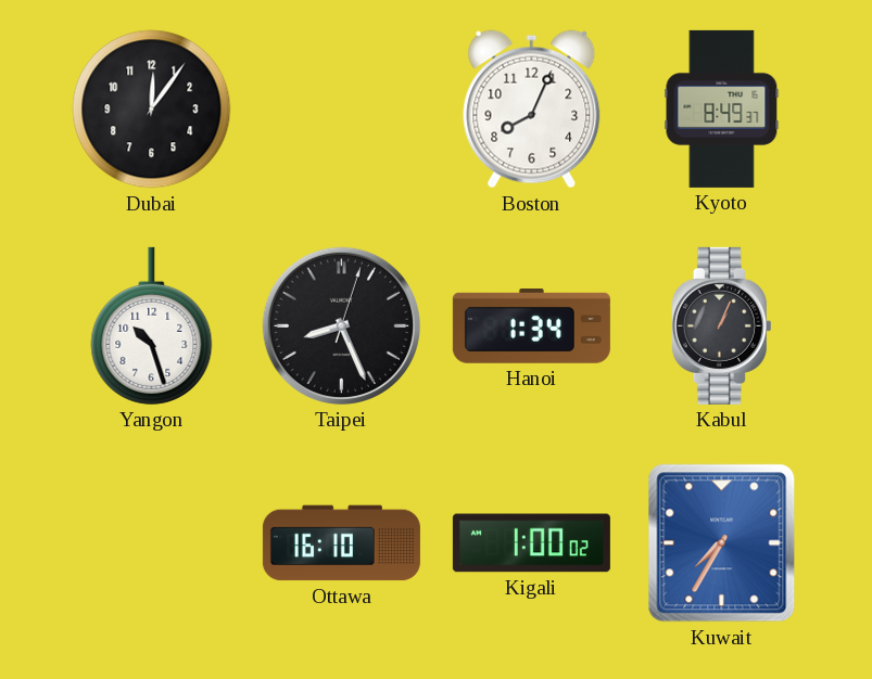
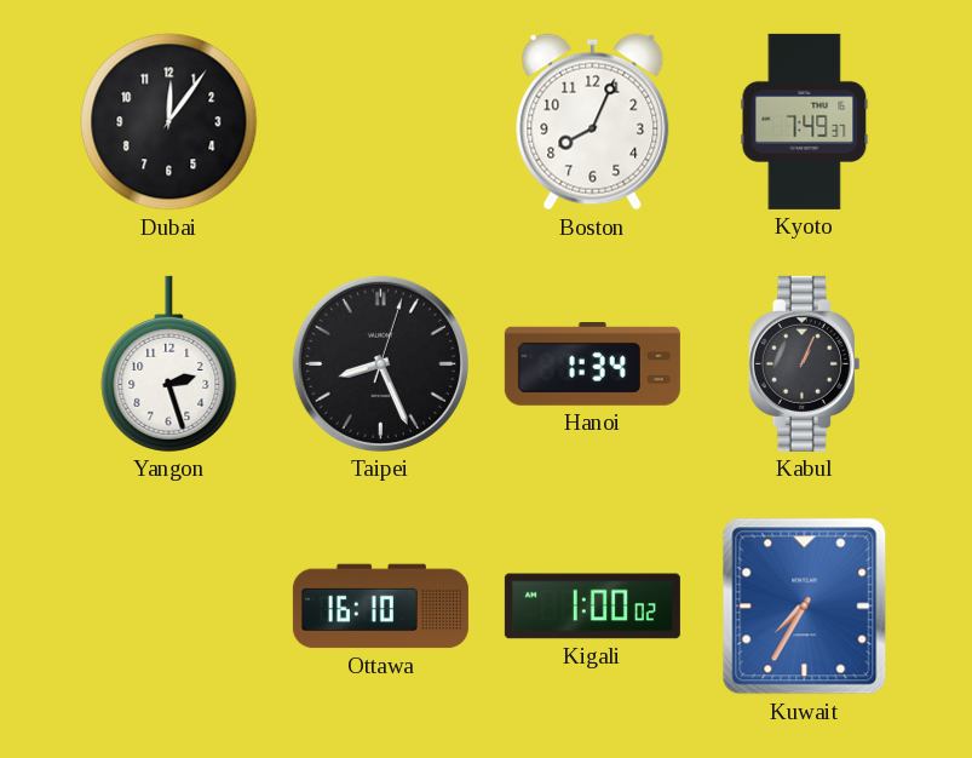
Kyoto: 8:49 -> 7:49
Yangon: 10:27 -> 2:27
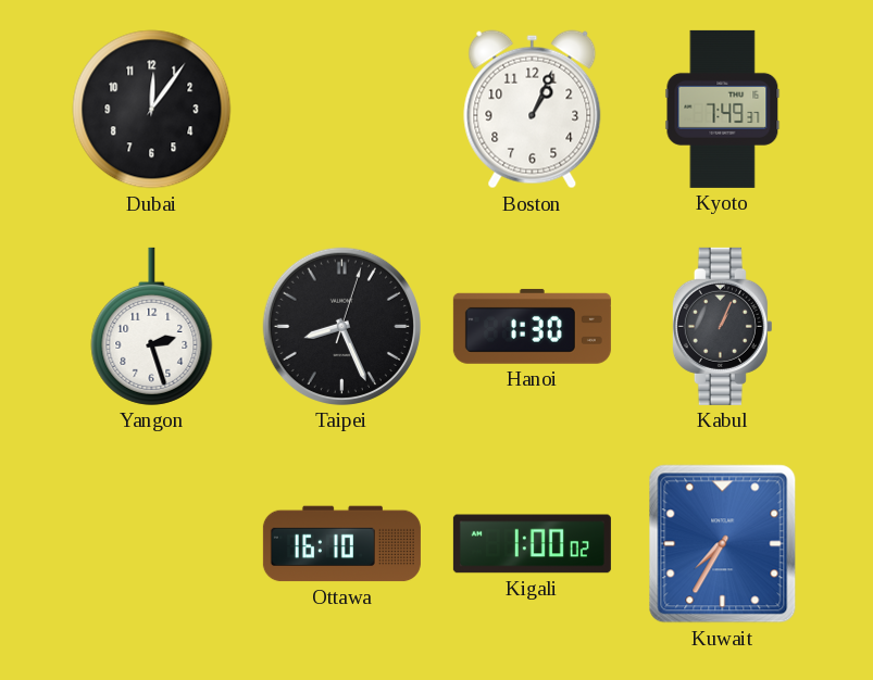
Boston: 8:04 -> 1:04
Hanoi: 1:34 -> 1:30
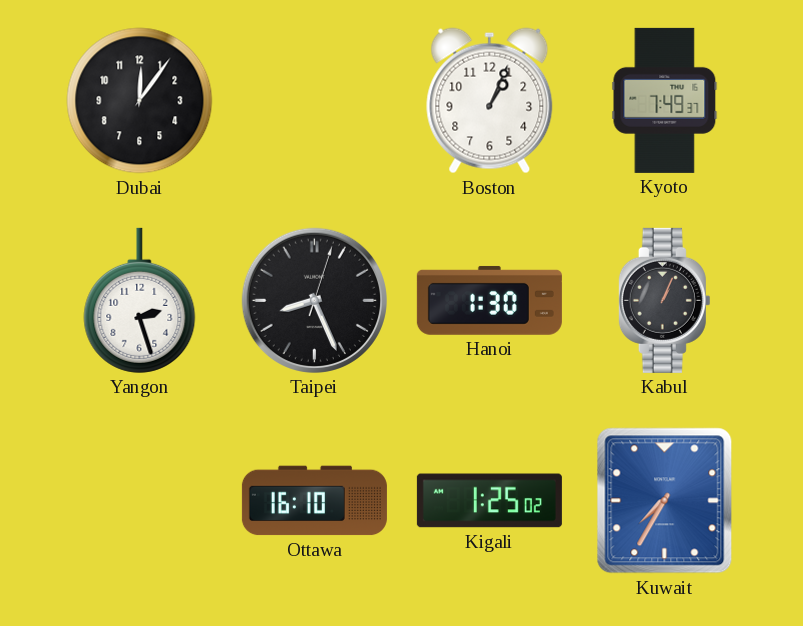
Kigali: 1:00 -> 1:25
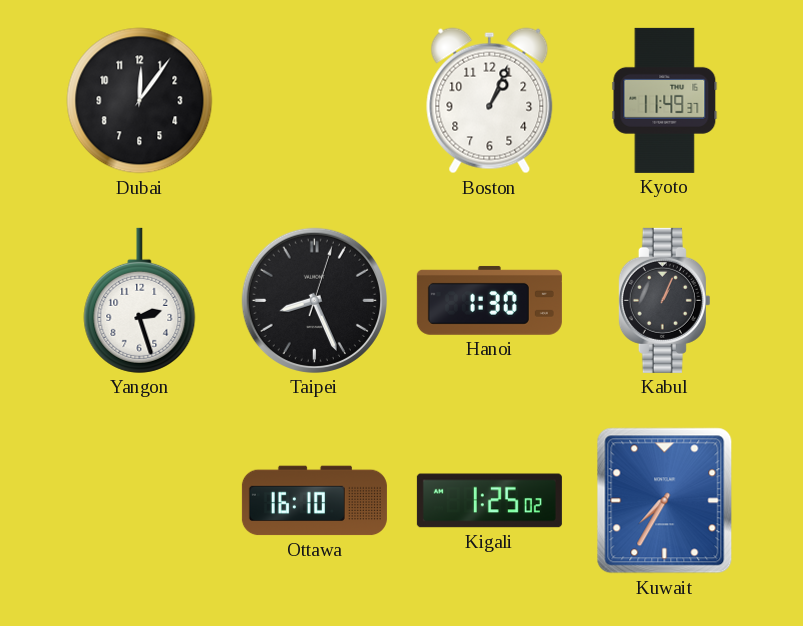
Kyoto: 7:49 -> 11:49
